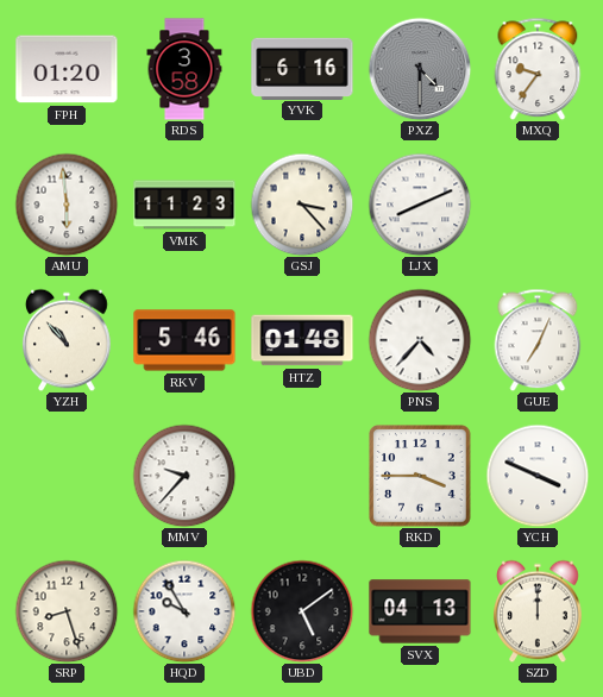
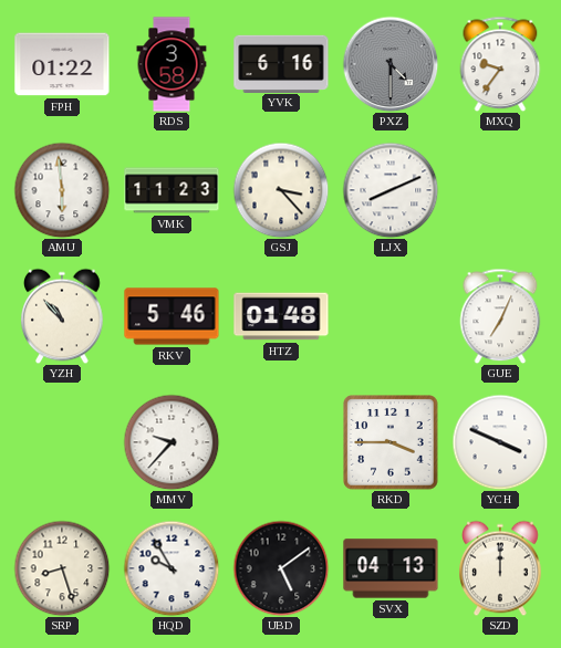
FPH: 01:20 -> 01:22
PNS: 4:37 -> none
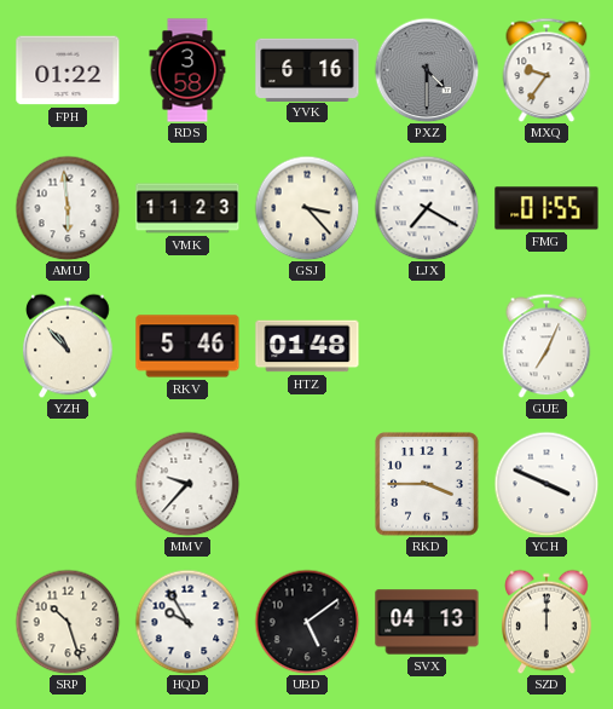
LJX: 8:11 -> 7:20
FMG: none -> 01:55
SRP: 8:27 -> 10:27
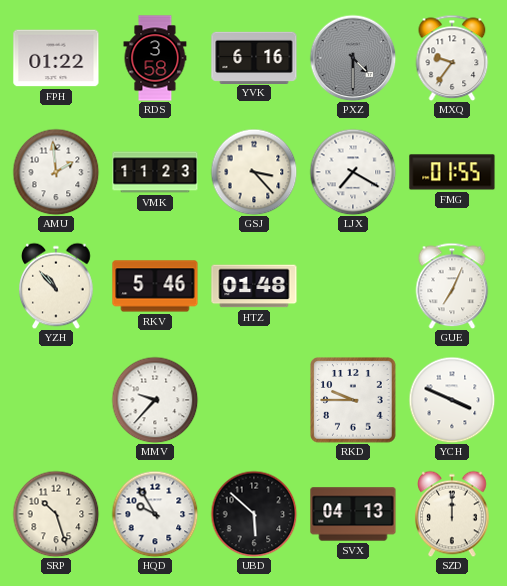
AMU: 5:59 -> 1:59
RKD: 3:45 -> 9:45
UBD: 5:09 -> 5:52
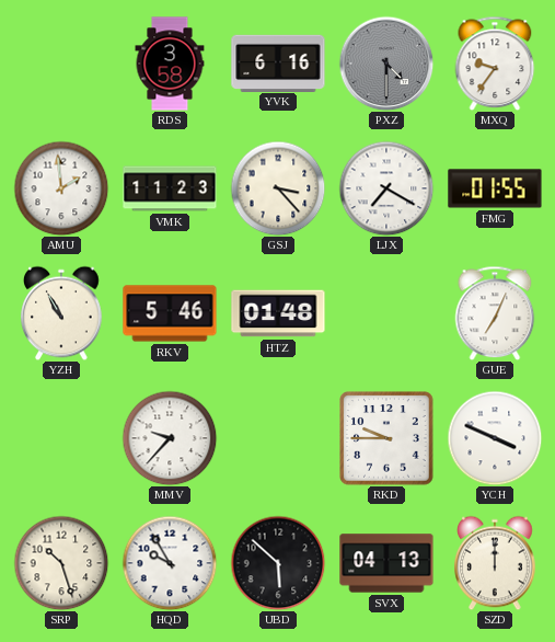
FPH: 01:22 -> none
YZH: 10:53 -> 10:55
